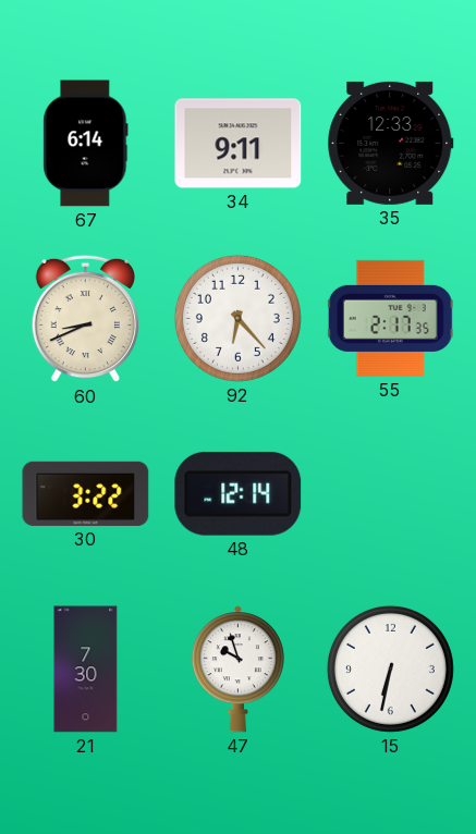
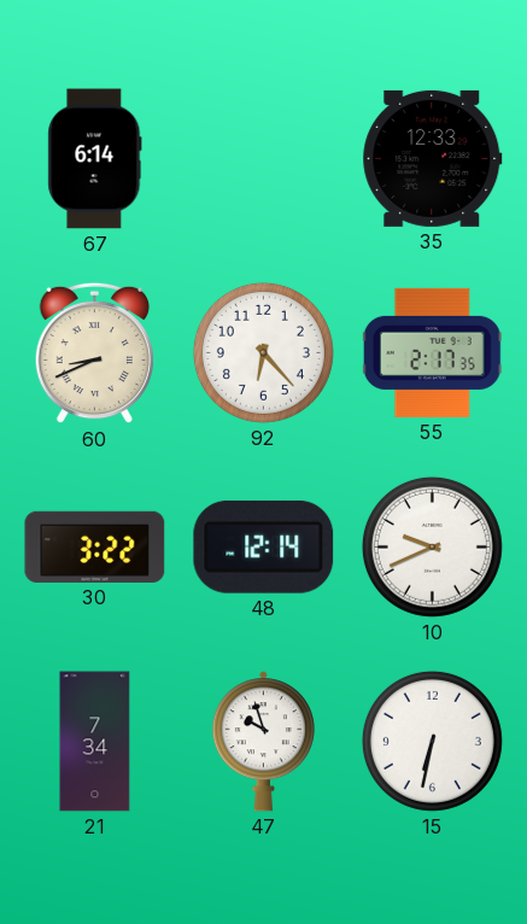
34: 9:11 -> none
10: none -> 9:41
21: 7:30 -> 7:34
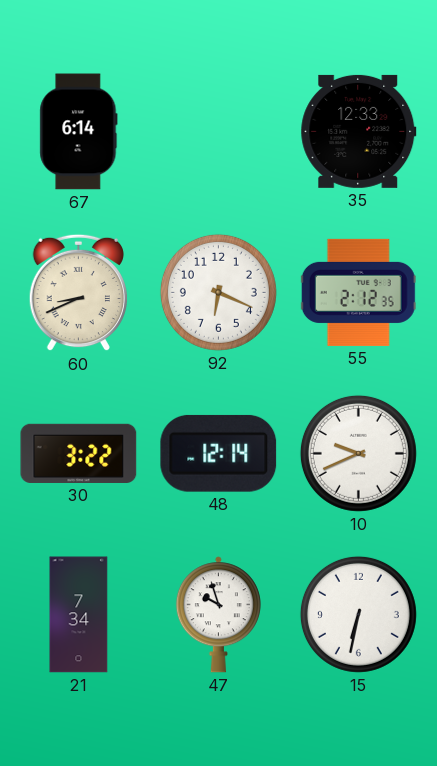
92: 6:23 -> 6:19
55: 2:17 -> 2:12
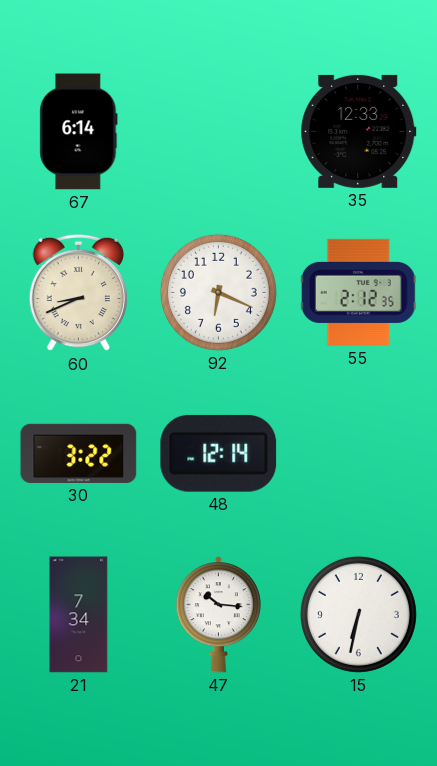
10: 9:41 -> none
47: 9:57 -> 10:16
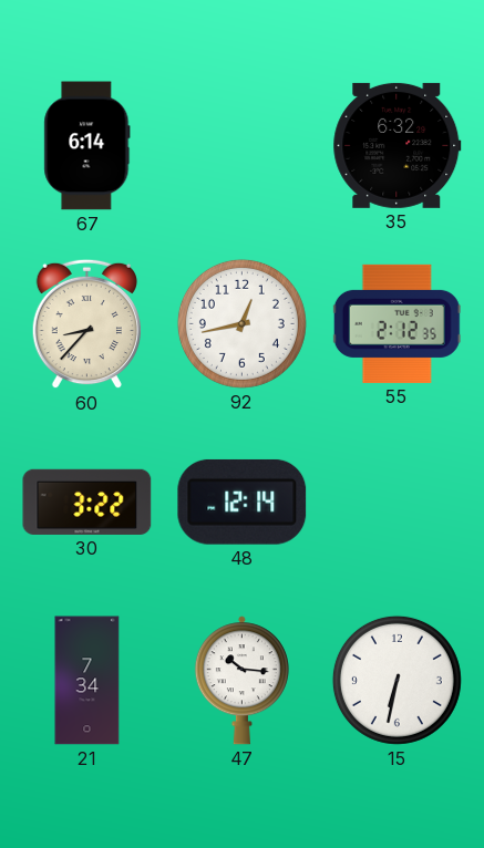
35: 12:33 -> 6:32
60: 8:41 -> 8:37
92: 6:19 -> 12:43
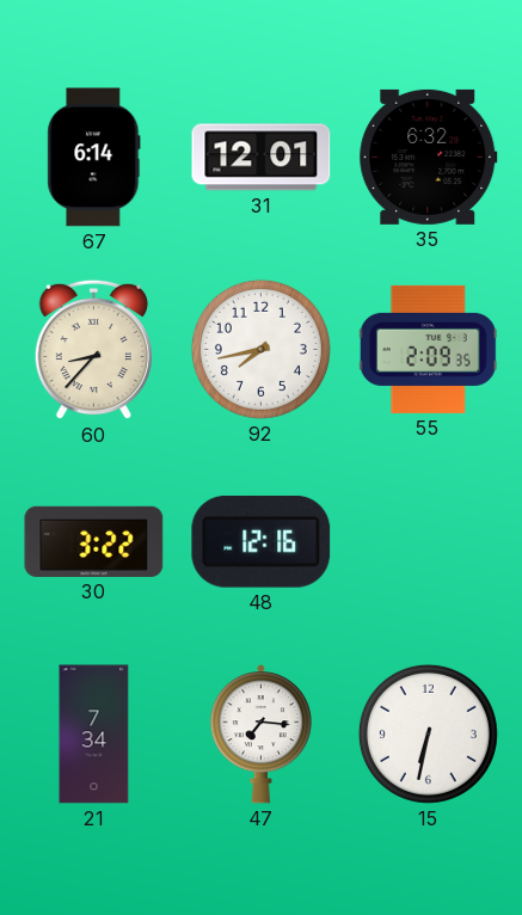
31: none -> 12:01
92: 12:43 -> 7:43
55: 2:12 -> 2:09
48: 12:14 -> 12:16
47: 10:16 -> 7:16
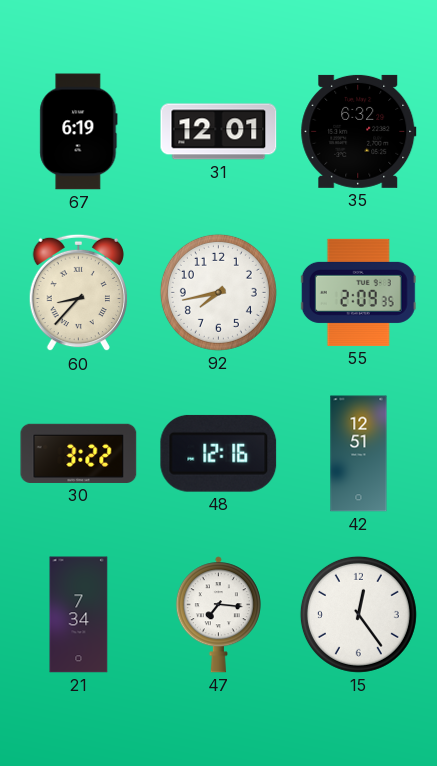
67: 6:14 -> 6:19
42: none -> 12:51
15: 6:32 -> 12:24
